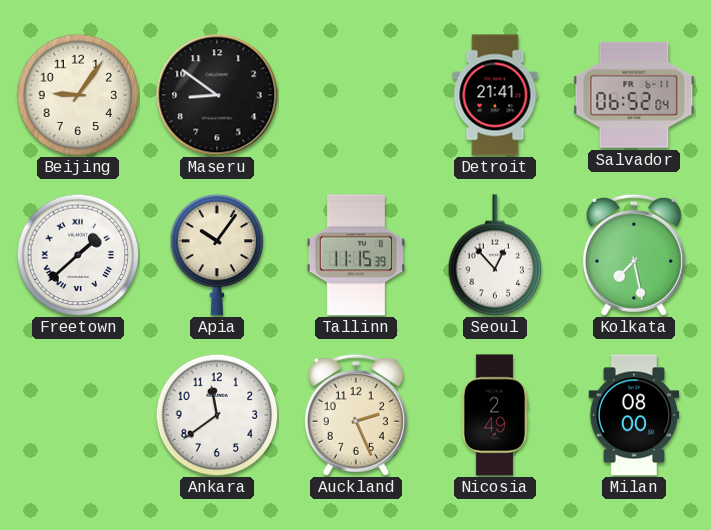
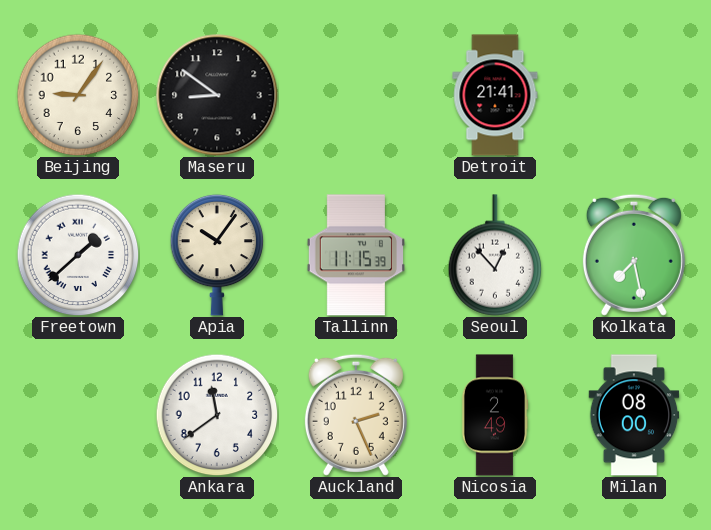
Salvador: 06:52 -> none
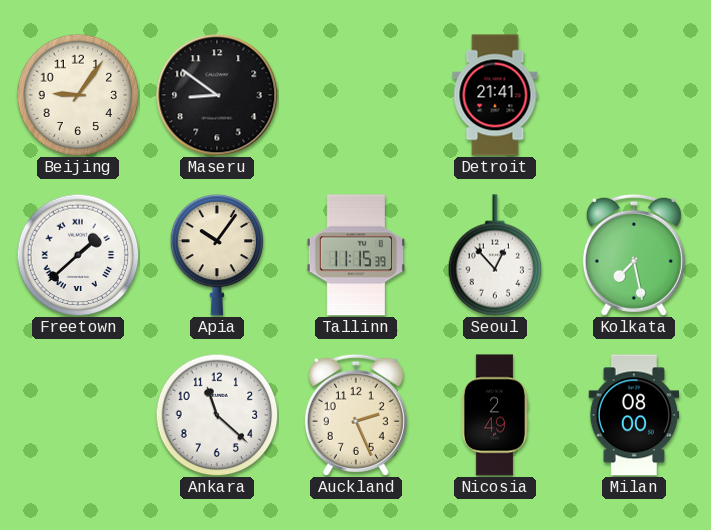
Ankara: 11:39 -> 11:22
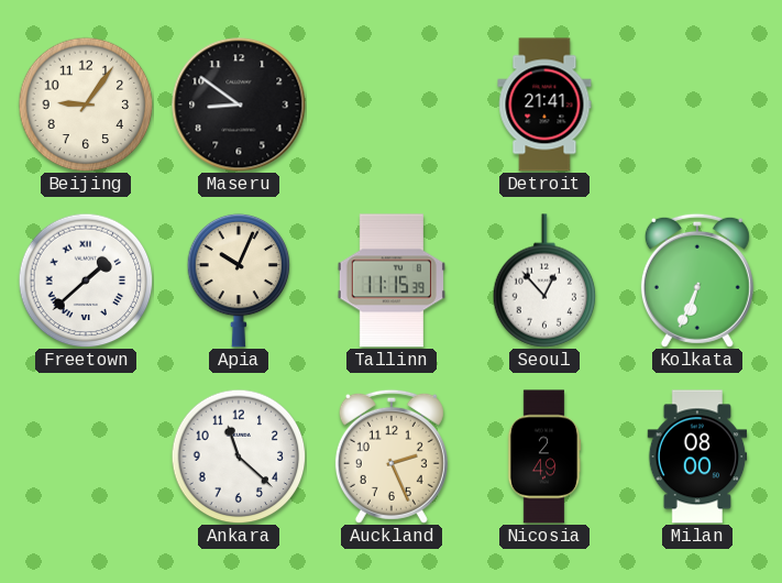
Apia: 10:06 -> 10:04
Kolkata: 7:28 -> 6:34
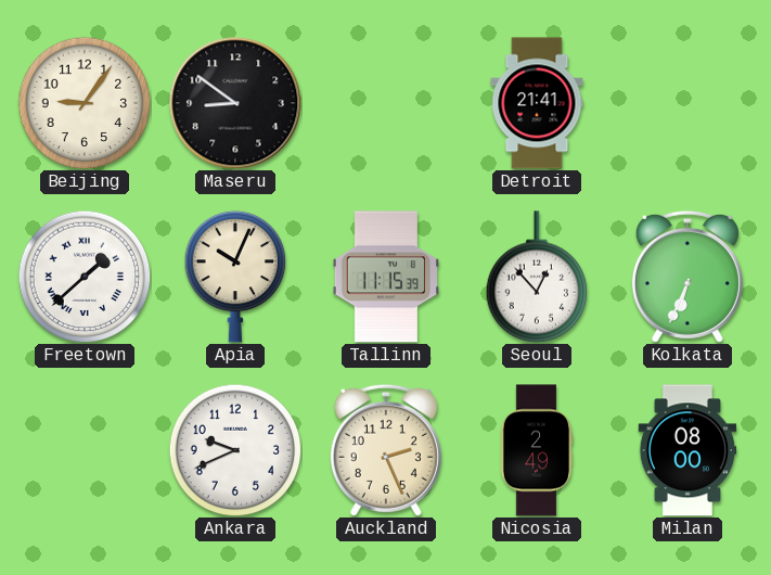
Ankara: 11:22 -> 9:41
